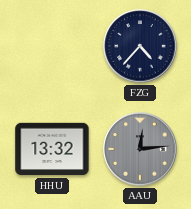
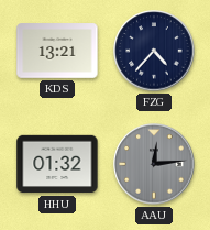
KDS: none -> 13:21
HHU: 13:32 -> 01:32
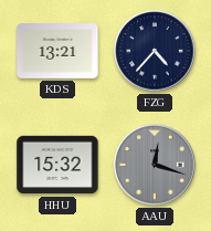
HHU: 01:32 -> 15:32
AAU: 12:14 -> 12:18
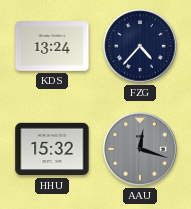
KDS: 13:21 -> 13:24
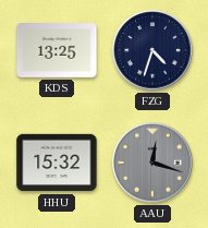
KDS: 13:24 -> 13:25
FZG: 4:37 -> 4:33
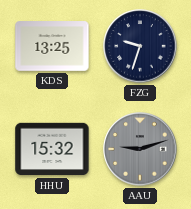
FZG: 4:33 -> 9:33
AAU: 12:18 -> 9:12
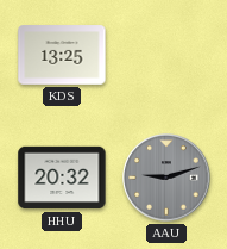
FZG: 9:33 -> none
HHU: 15:32 -> 20:32
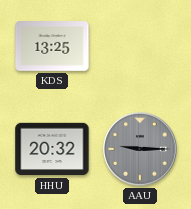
AAU: 9:12 -> 9:15
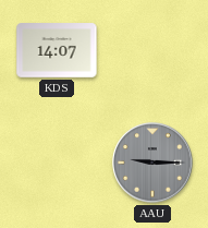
KDS: 13:25 -> 14:07
HHU: 20:32 -> none
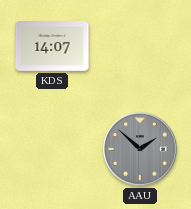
AAU: 9:15 -> 1:52
